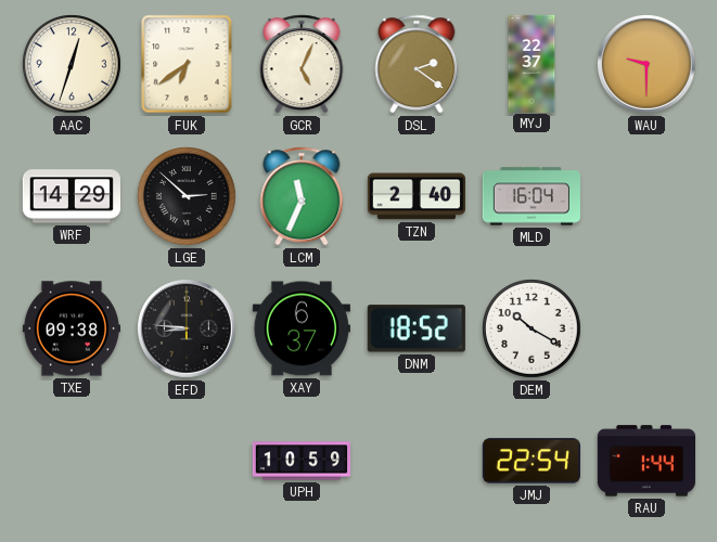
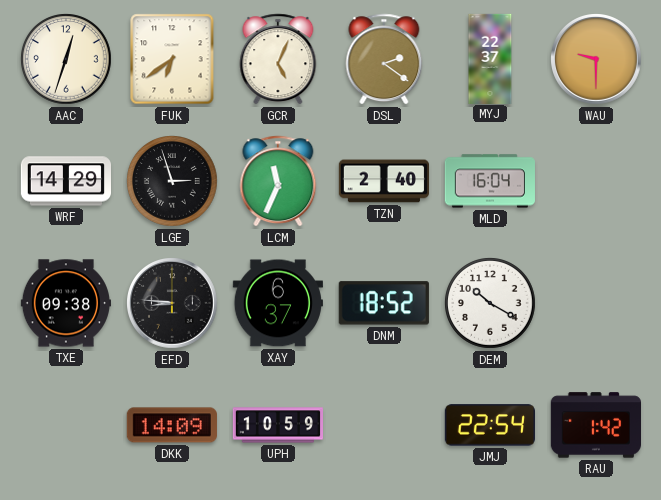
LGE: 2:52 -> 2:57
DKK: none -> 14:09
RAU: 1:44 -> 1:42
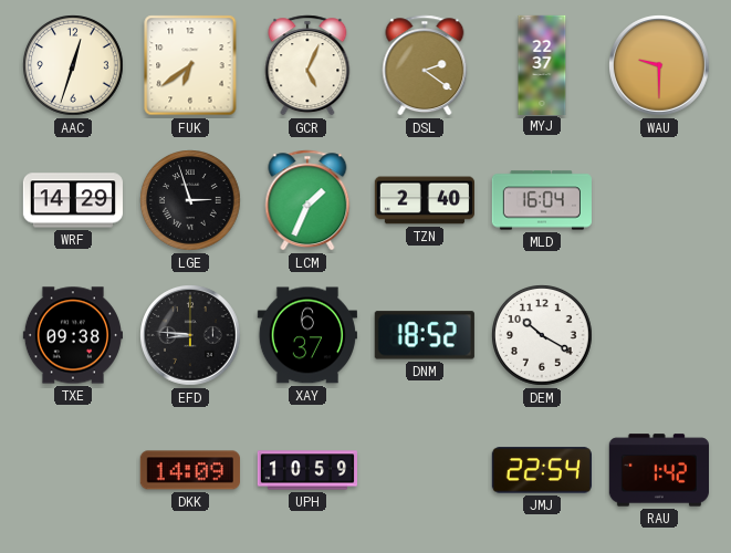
LCM: 11:34 -> 1:34
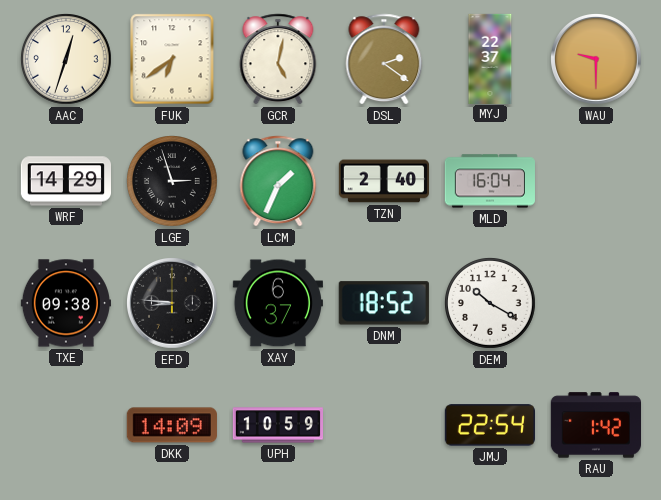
GCR: 5:04 -> 5:02
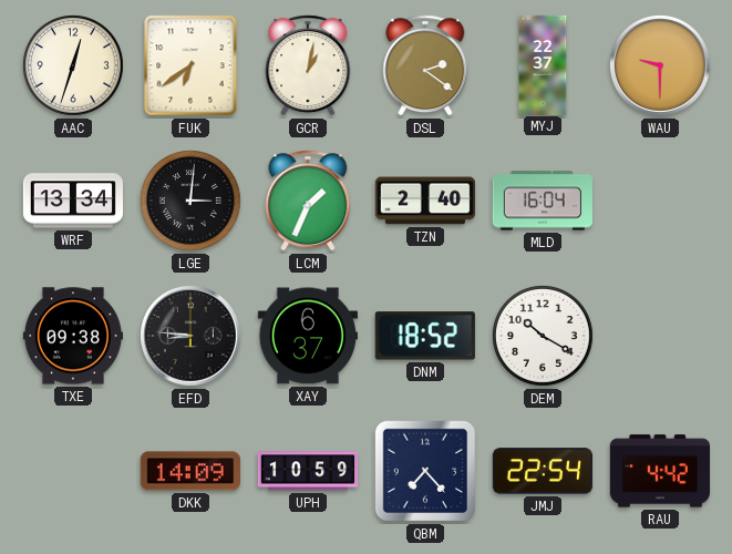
GCR: 5:02 -> 1:02
WRF: 14:29 -> 13:34
LGE: 2:57 -> 3:01
QBM: none -> 7:23
RAU: 1:42 -> 4:42
